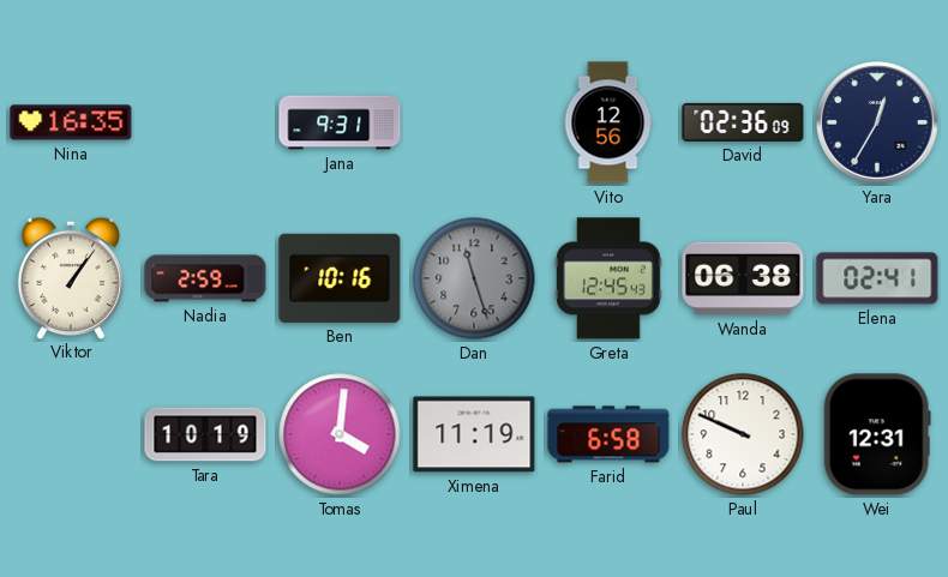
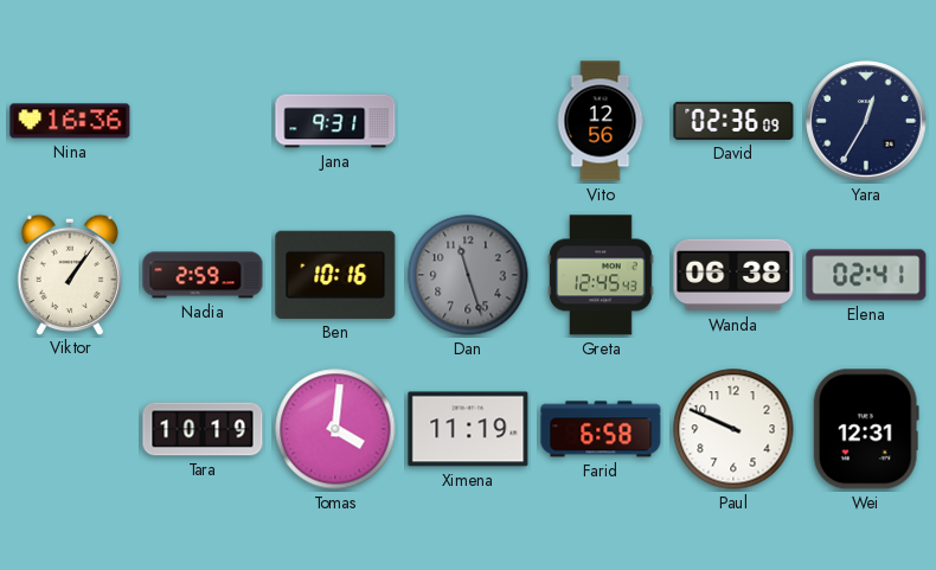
Nina: 16:35 -> 16:36
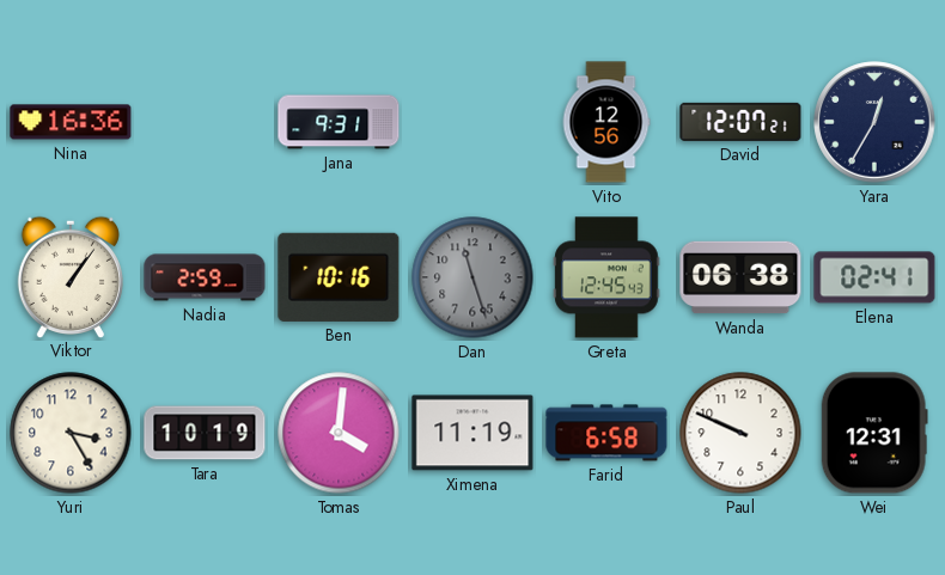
David: 02:36 -> 12:07
Yuri: none -> 3:25
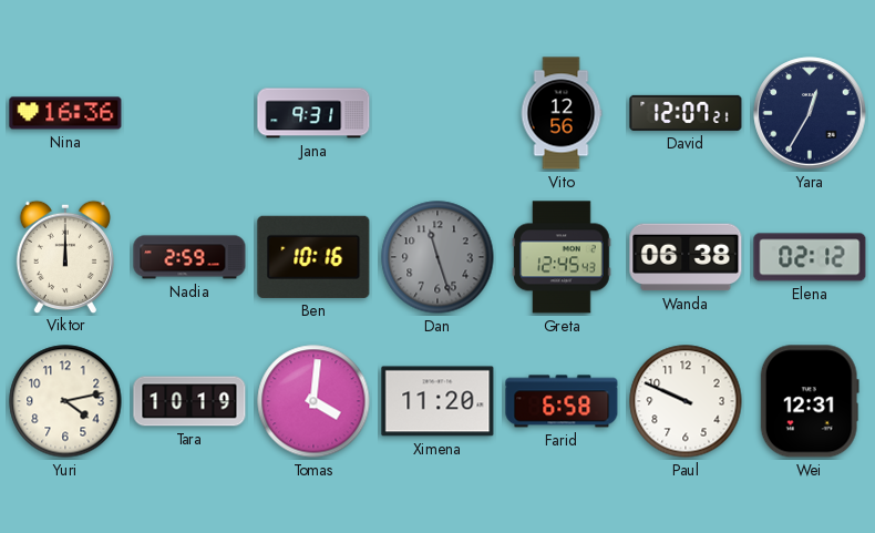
Viktor: 1:06 -> 12:00
Elena: 02:41 -> 02:12
Yuri: 3:25 -> 4:13
Ximena: 11:19 -> 11:20
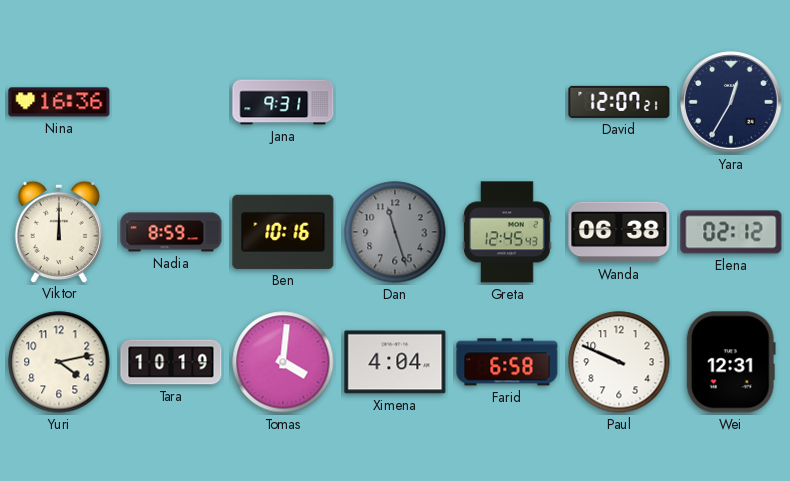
Vito: 12:56 -> none
Nadia: 2:59 -> 8:59
Ximena: 11:20 -> 4:04
